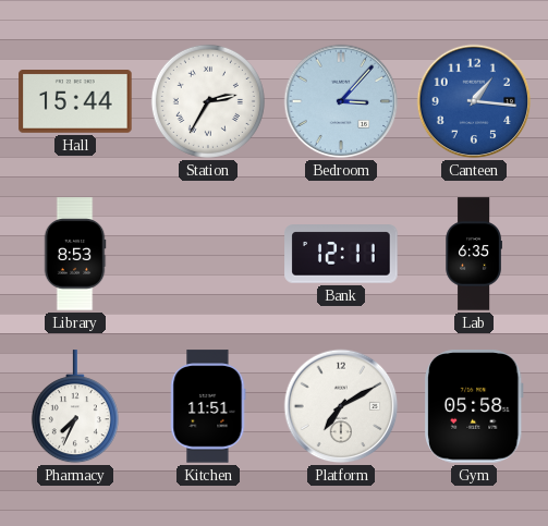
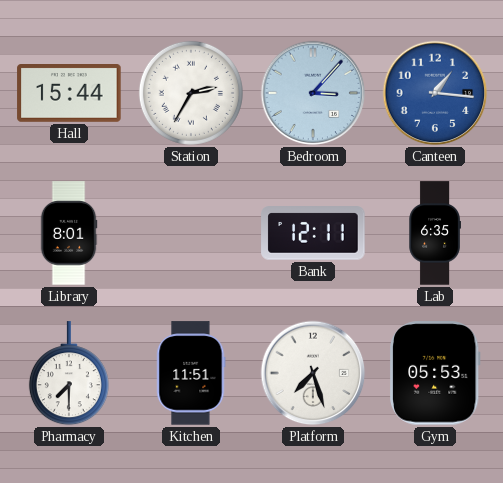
Library: 8:53 -> 8:01
Pharmacy: 7:34 -> 7:30
Platform: 7:10 -> 7:27
Gym: 05:58 -> 05:53
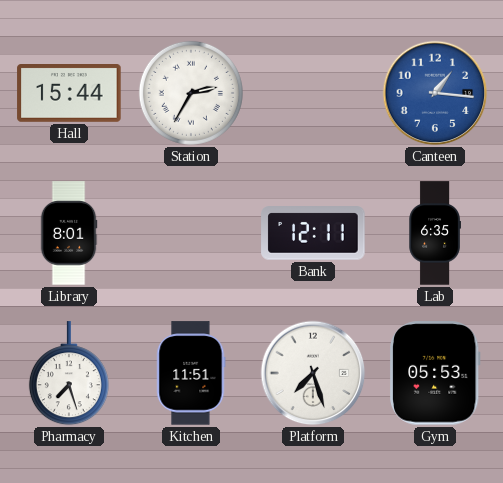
Bedroom: 3:07 -> none
Pharmacy: 7:30 -> 7:27
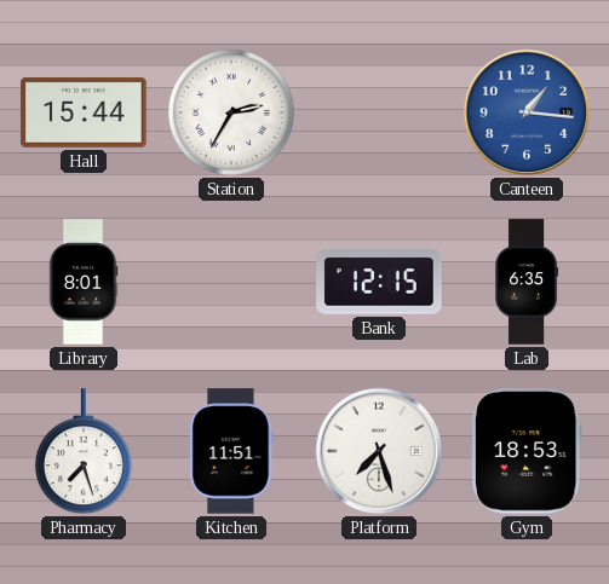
Bank: 12:11 -> 12:15
Gym: 05:53 -> 18:53
